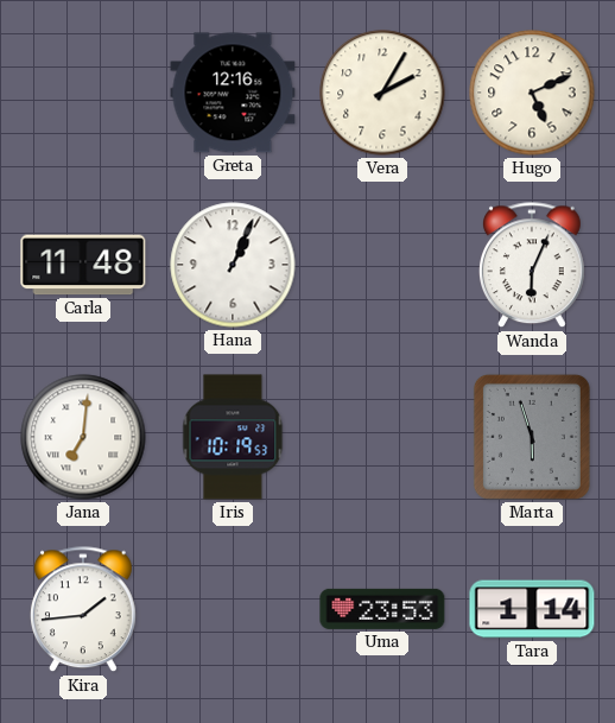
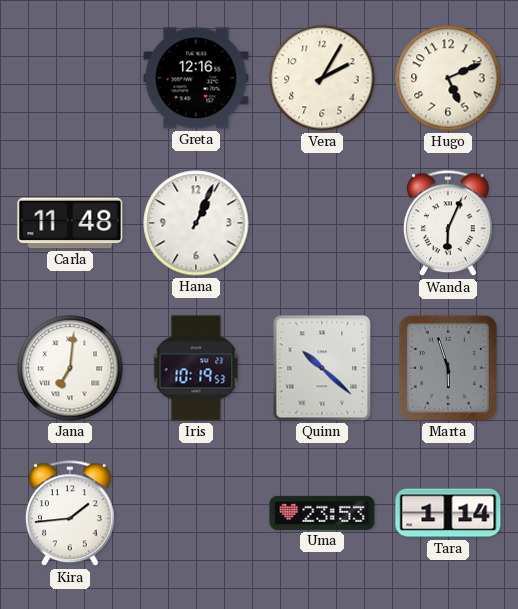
Quinn: none -> 10:22
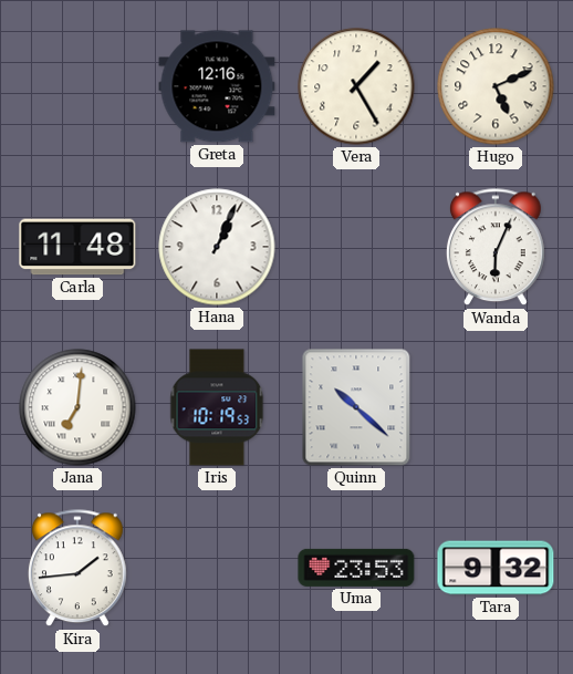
Vera: 2:05 -> 1:25
Marta: 5:57 -> none
Tara: 1:14 -> 9:32
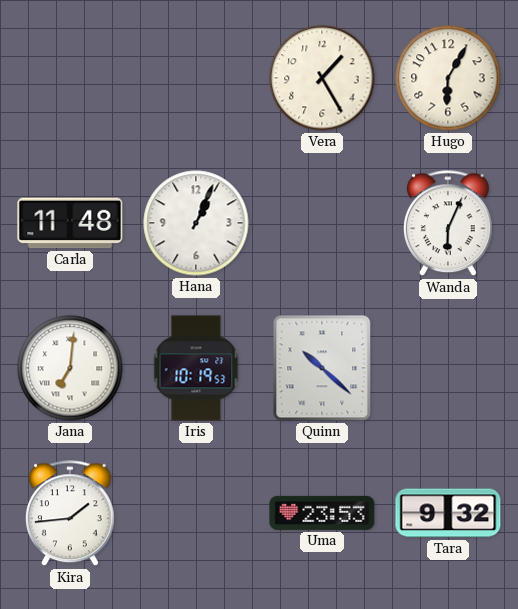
Greta: 12:16 -> none
Hugo: 5:11 -> 6:05
